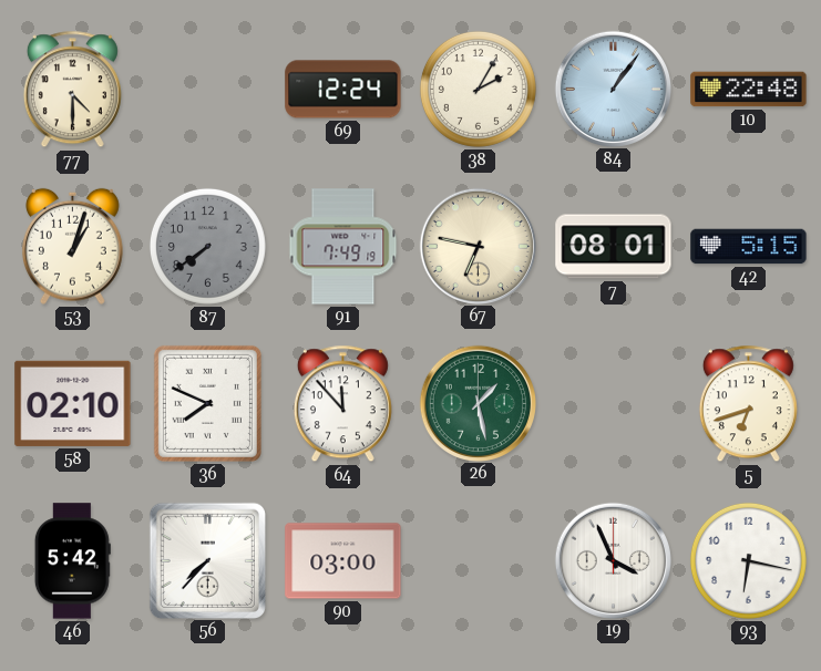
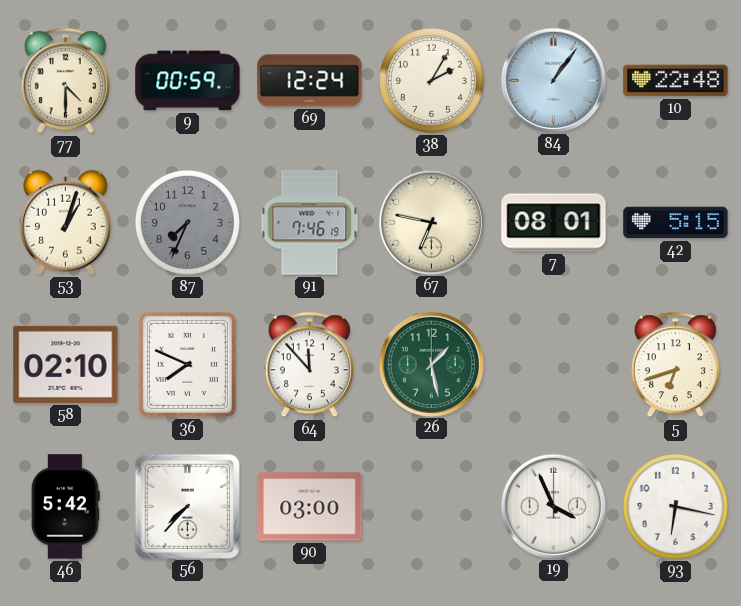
9: none -> 00:59
87: 7:39 -> 7:34
91: 7:49 -> 7:46
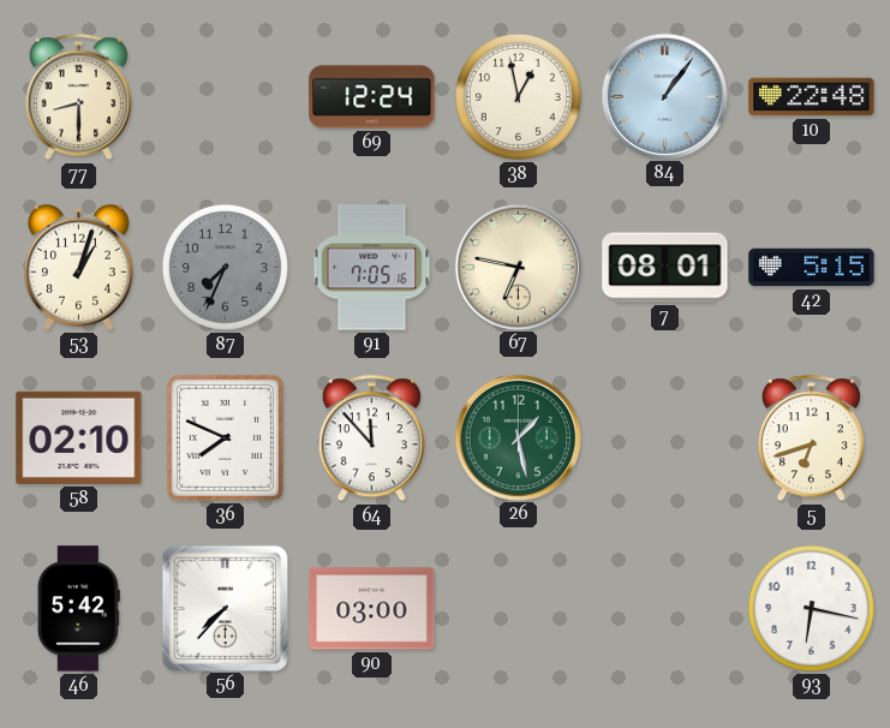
77: 4:30 -> 8:30
9: 00:59 -> none
38: 2:05 -> 12:58
91: 7:46 -> 7:05
19: 3:56 -> none
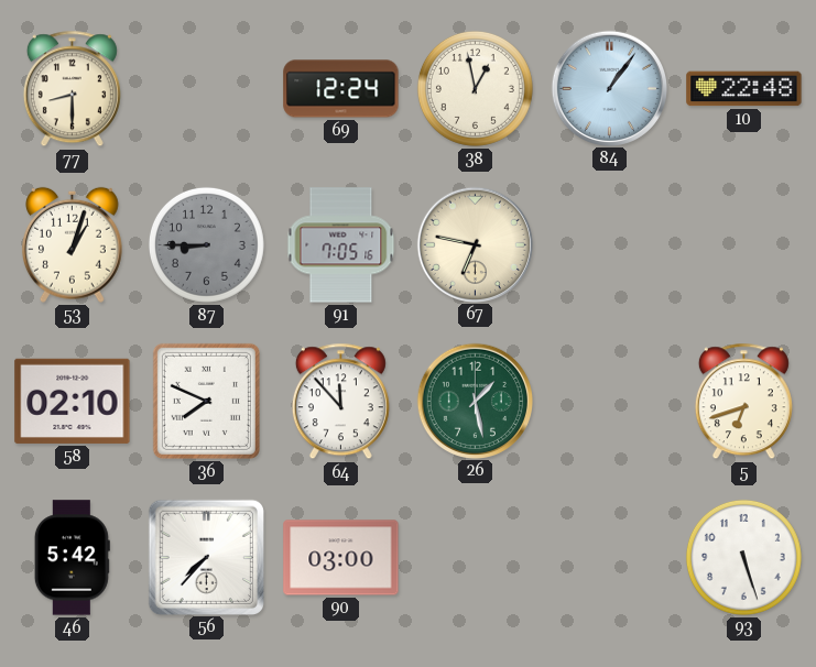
87: 7:34 -> 8:45
7: 08:01 -> none
42: 5:15 -> none
93: 6:17 -> 5:27
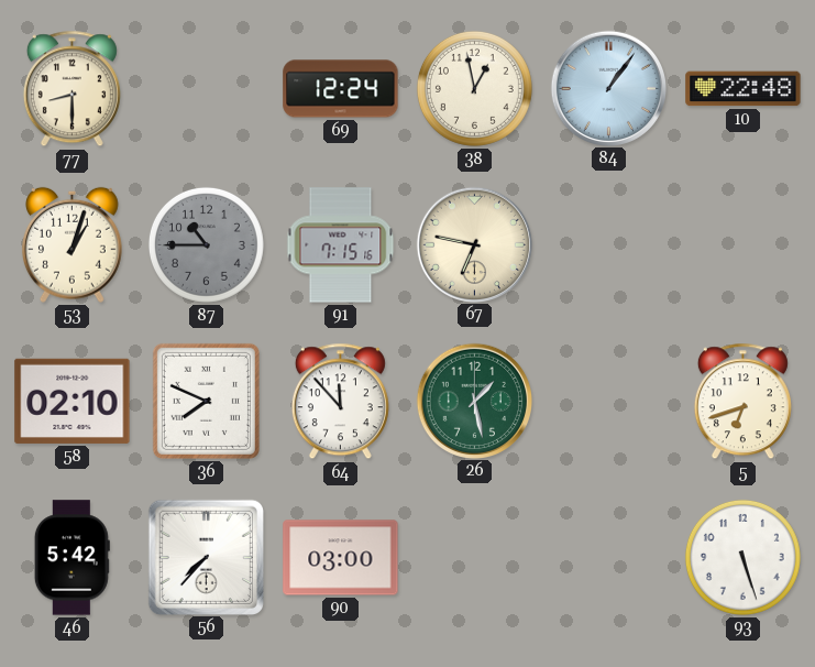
87: 8:45 -> 10:45
91: 7:05 -> 7:15
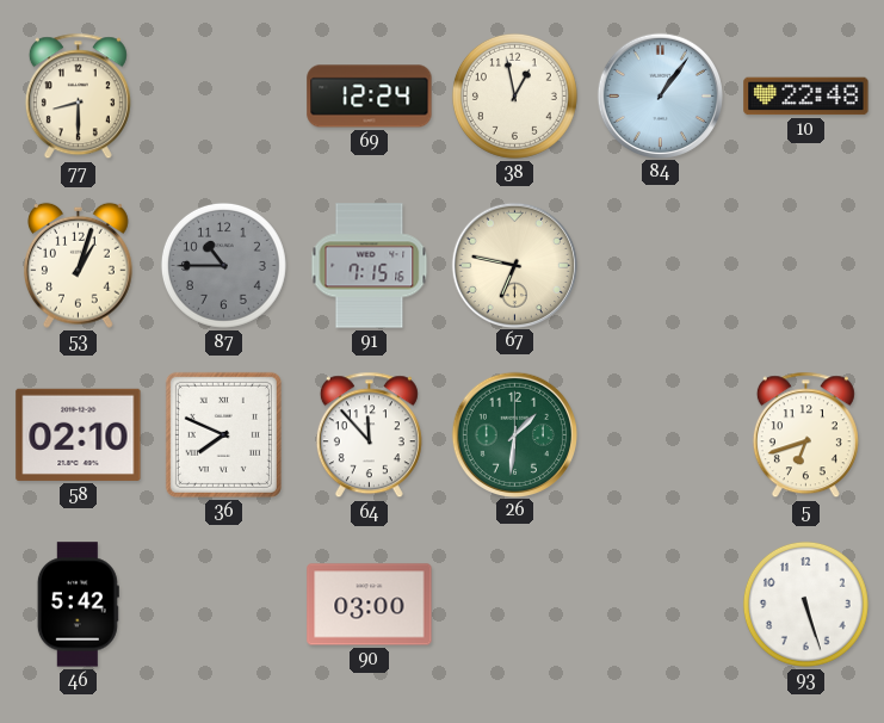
26: 1:28 -> 1:31
56: 7:37 -> none
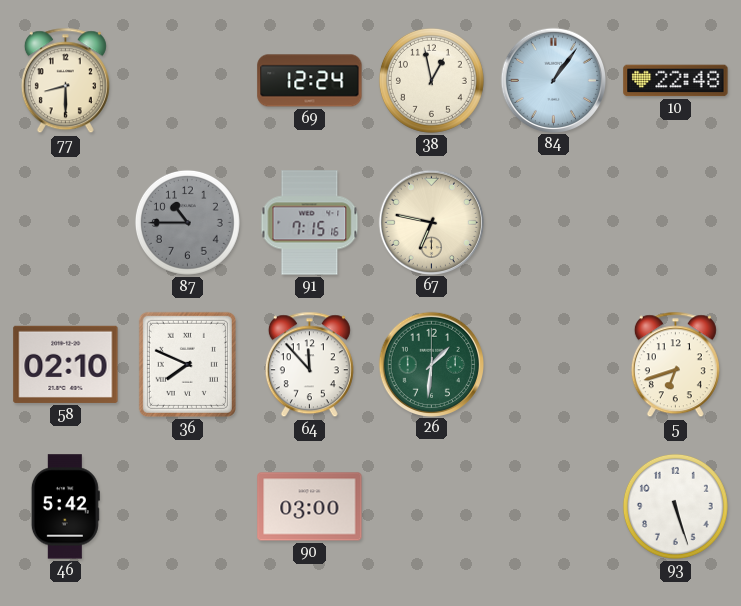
53: 1:03 -> none
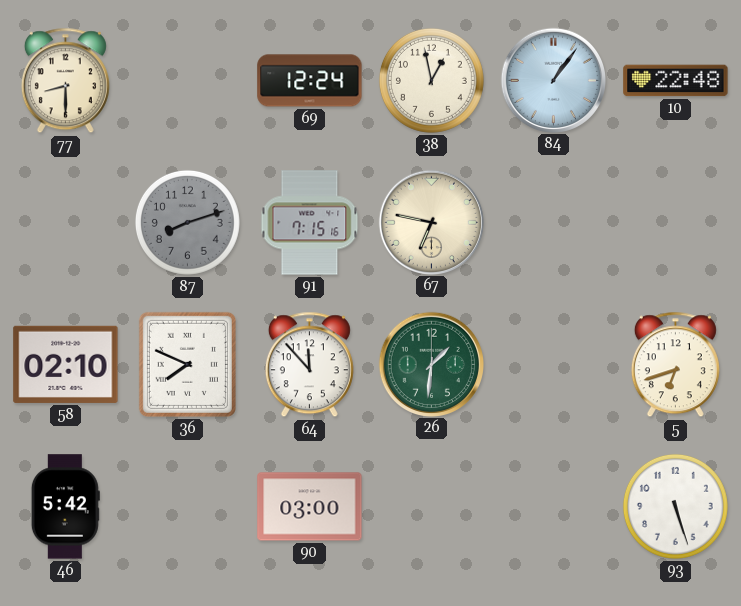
87: 10:45 -> 8:12
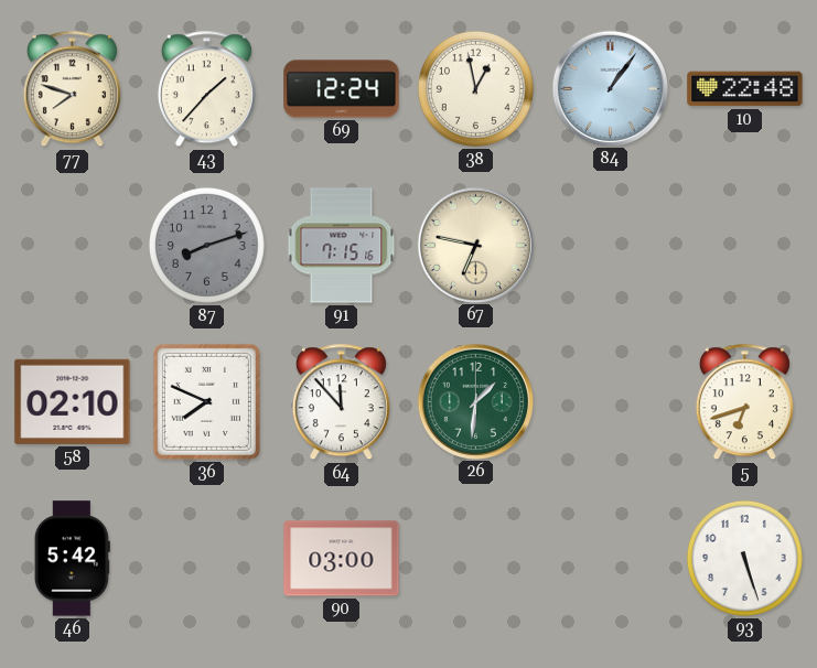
77: 8:30 -> 7:48
43: none -> 1:37
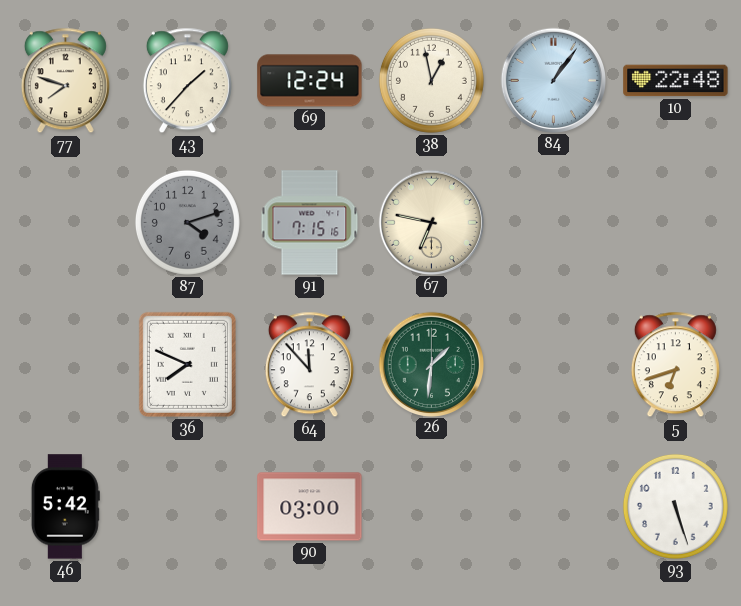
87: 8:12 -> 4:12
58: 02:10 -> none
